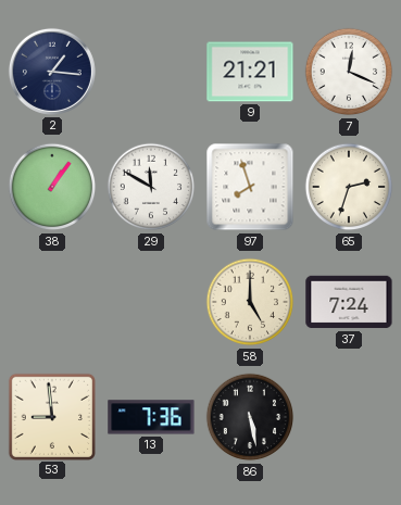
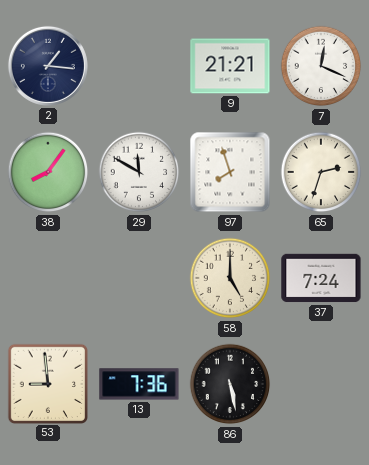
38: 1:06 -> 8:06
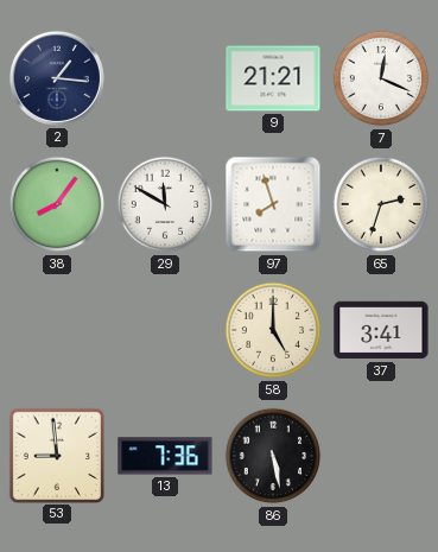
37: 7:24 -> 3:41
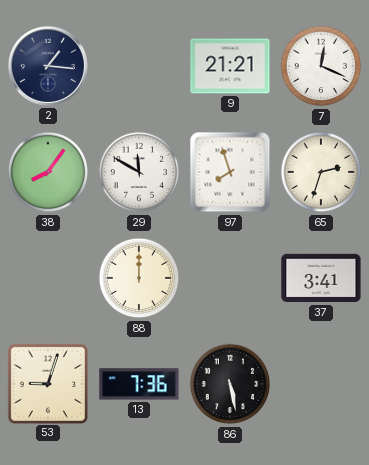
88: none -> 12:00
58: 5:00 -> none
53: 8:59 -> 9:03
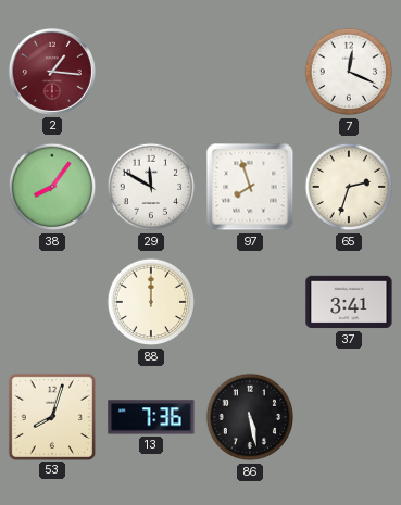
2 dial: navy -> burgundy
9: 21:21 -> none
53: 9:03 -> 8:03
